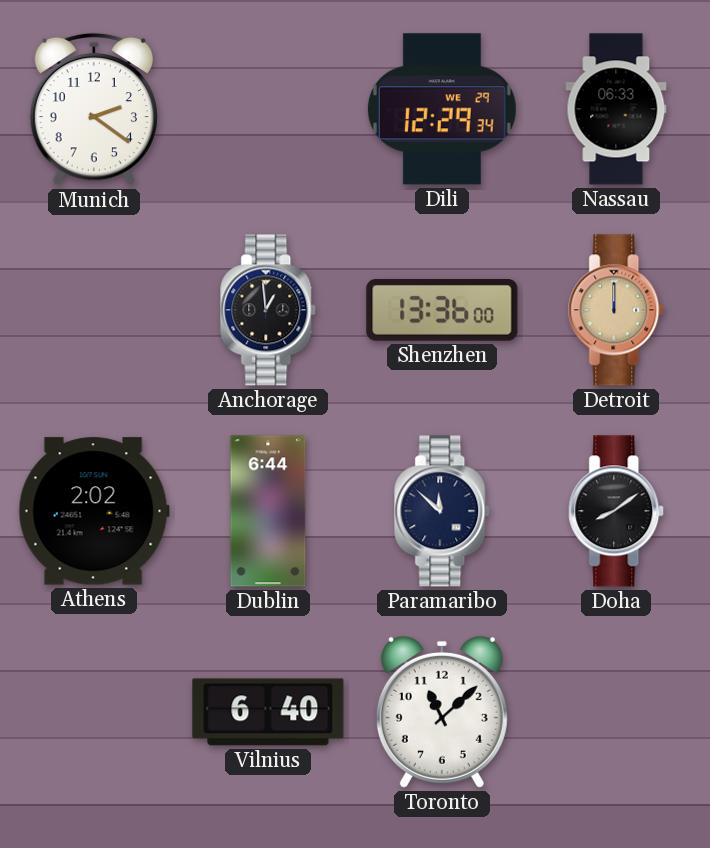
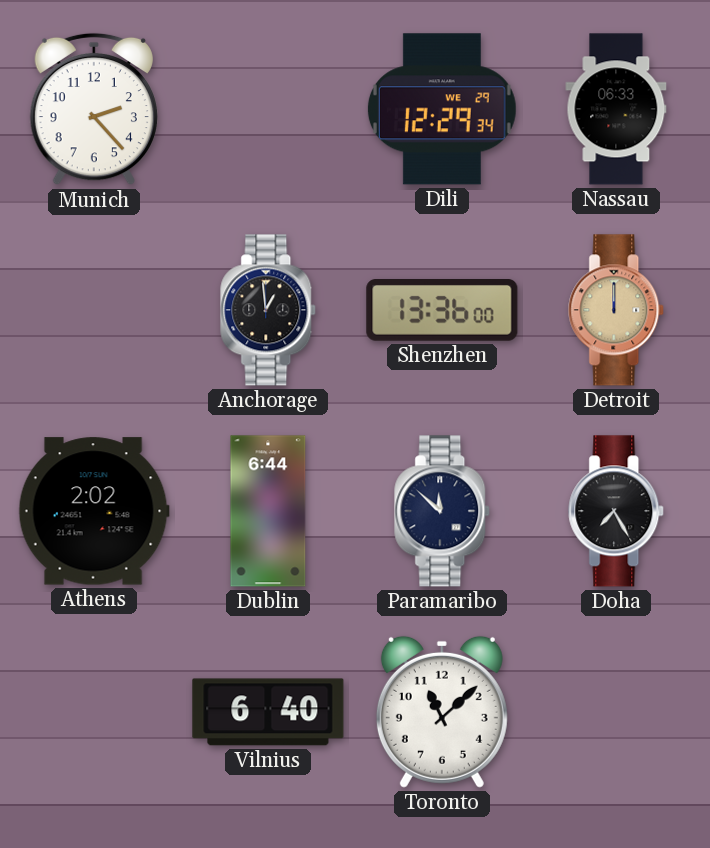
Munich: 2:21 -> 2:23
Doha: 8:09 -> 7:25
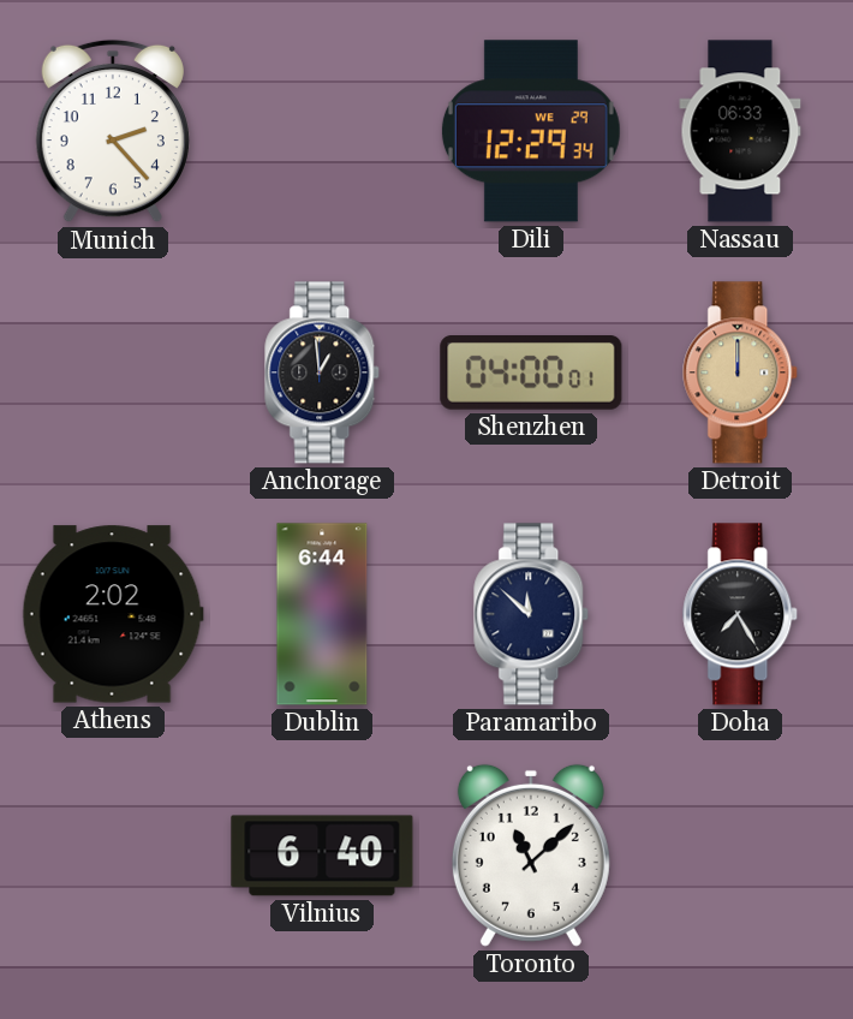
Shenzhen: 13:36 -> 04:00
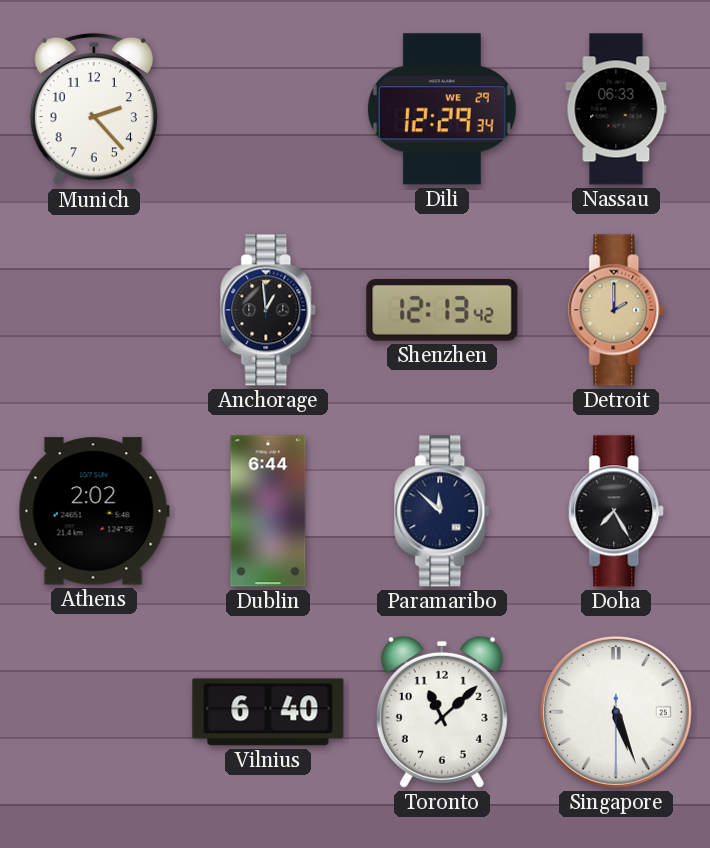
Shenzhen: 04:00 -> 12:13
Detroit: 12:00 -> 2:00
Singapore: none -> 5:26
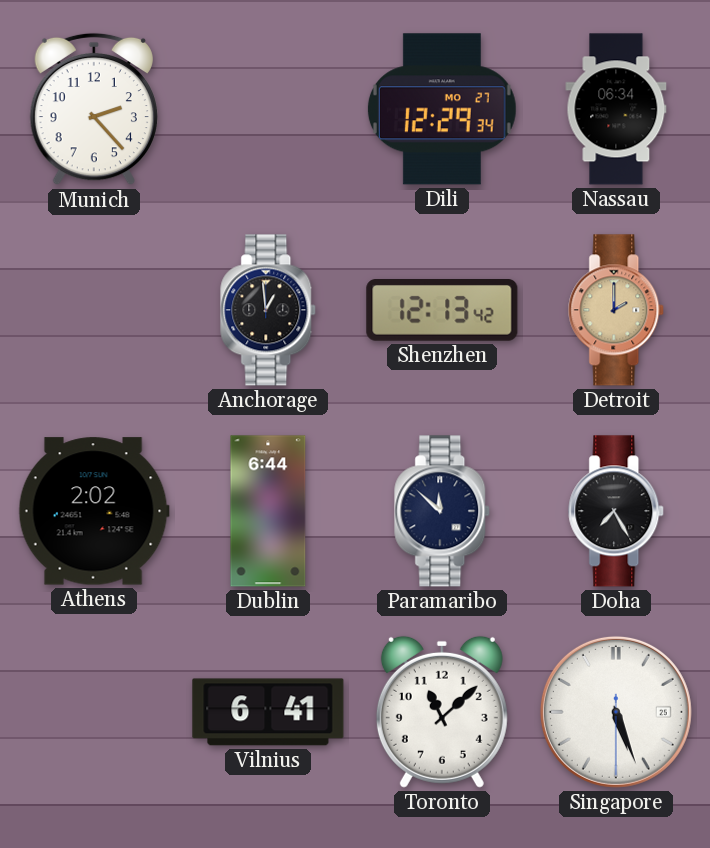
Dili date: WE 29 -> MO 27
Nassau: 06:33 -> 06:34
Vilnius: 6:40 -> 6:41
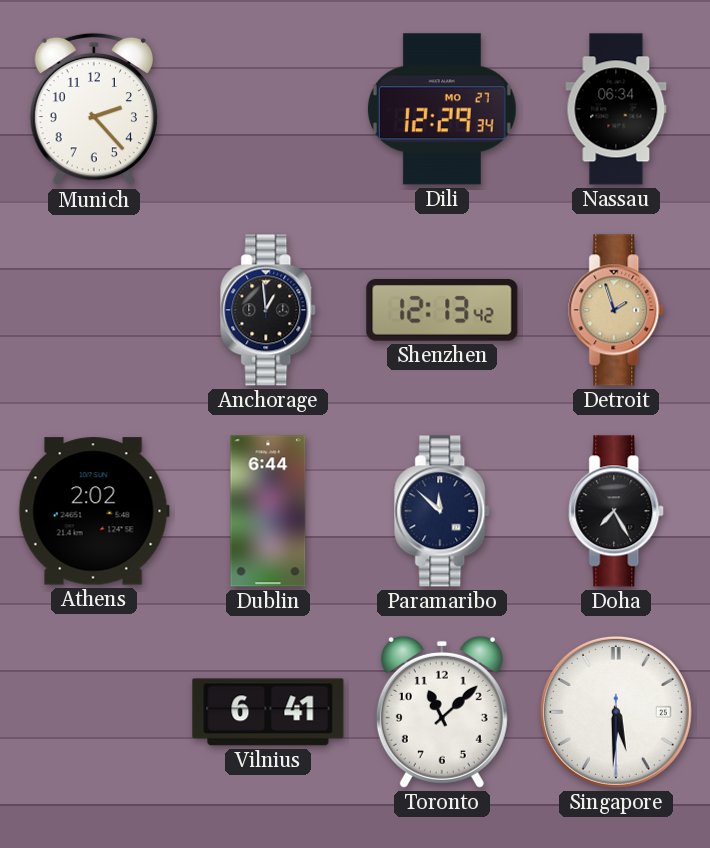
Detroit: 2:00 -> 1:57
Singapore: 5:26 -> 5:30
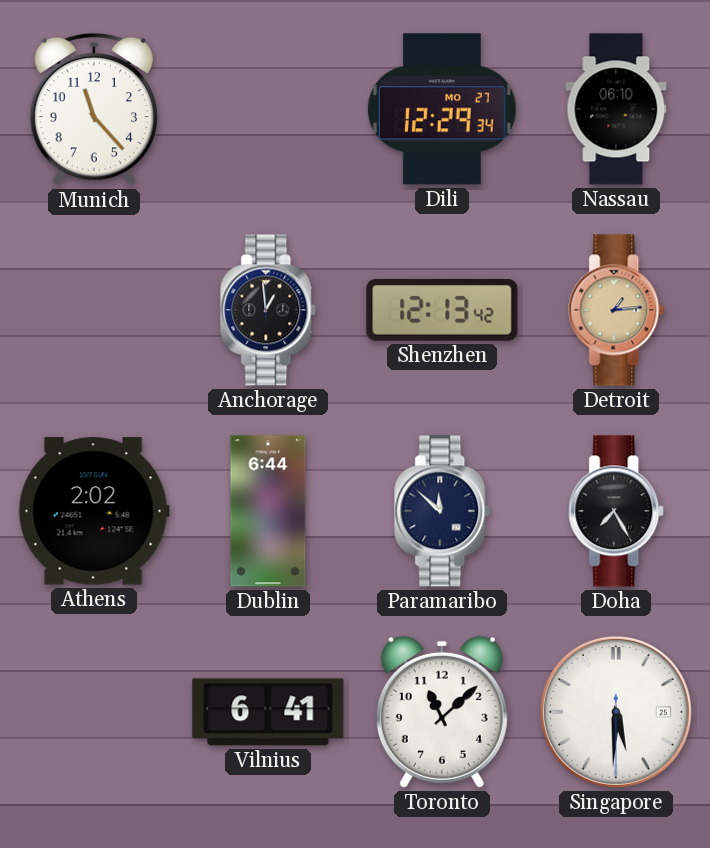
Munich: 2:23 -> 11:23
Nassau: 06:34 -> 06:10
Detroit: 1:57 -> 1:14
